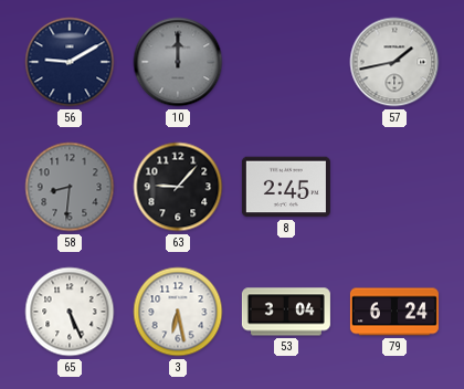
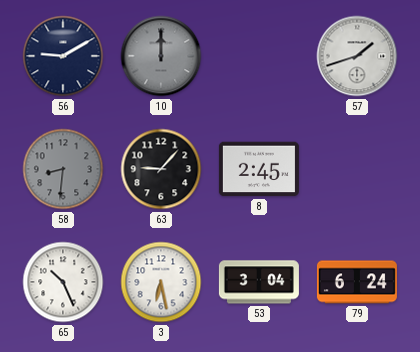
57: 1:43 -> 1:42
65: 5:26 -> 10:26
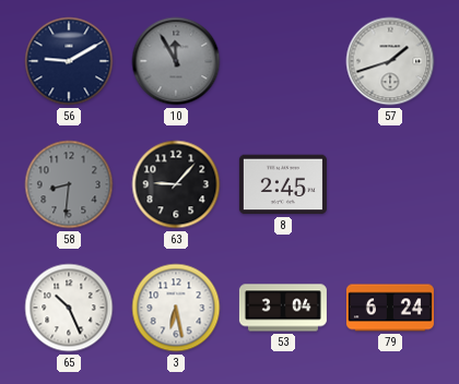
10: 12:00 -> 11:55
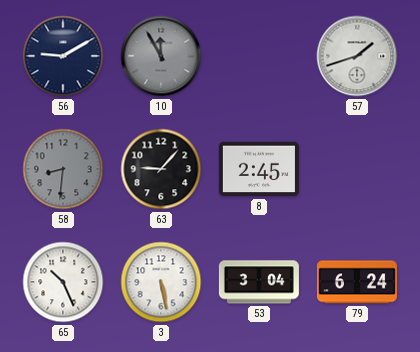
3: 6:28 -> 5:28
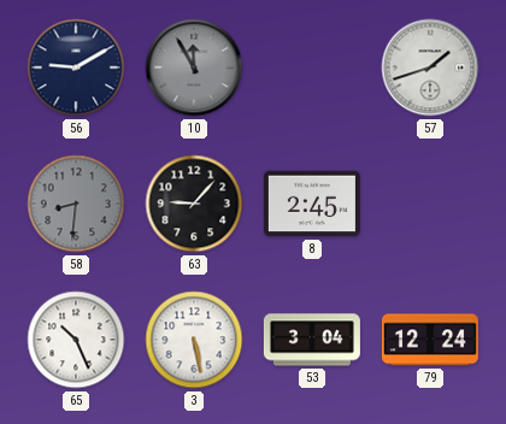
79: 6:24 -> 12:24
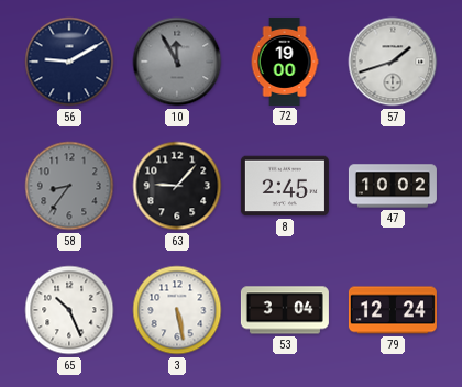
72: none -> 19:00
58: 8:31 -> 8:36
47: none -> 10:02
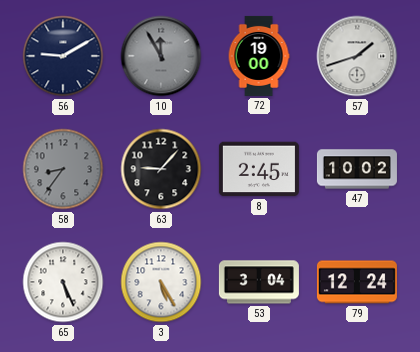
65: 10:26 -> 5:26
3: 5:28 -> 5:25
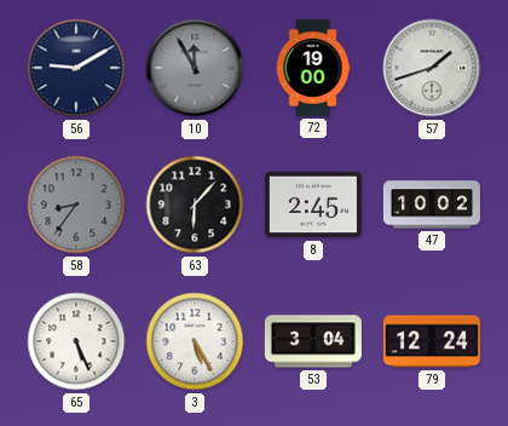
63: 9:07 -> 6:07
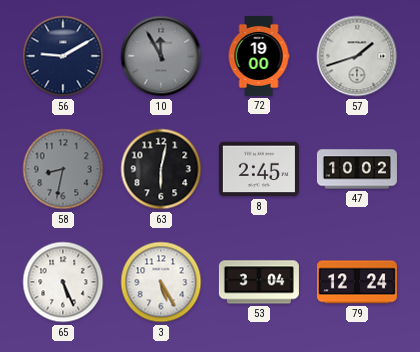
58: 8:36 -> 8:32
63: 6:07 -> 6:02
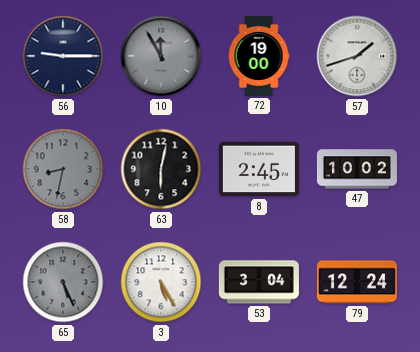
56: 9:10 -> 9:15
65 dial: white -> grey
